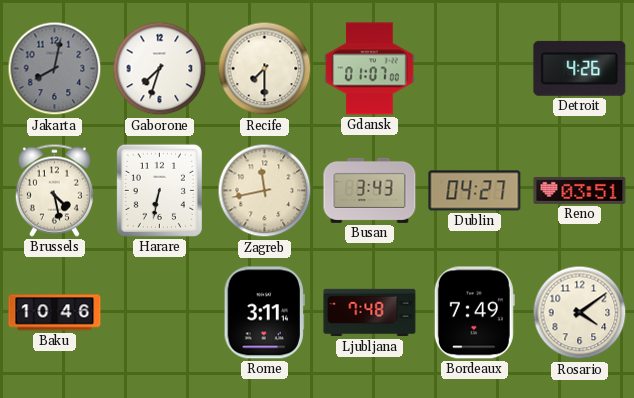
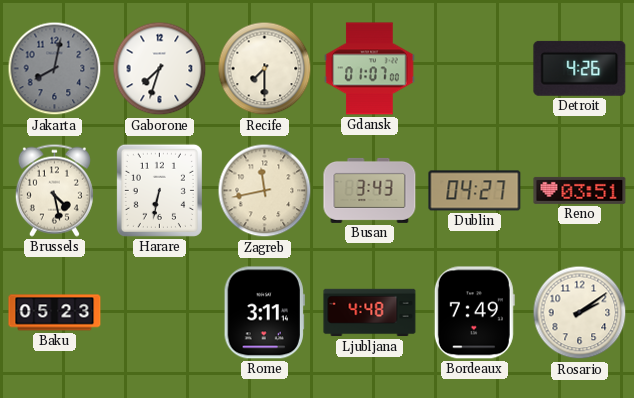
Baku: 10:46 -> 05:23
Ljubljana: 7:48 -> 4:48
Rosario: 4:09 -> 2:09
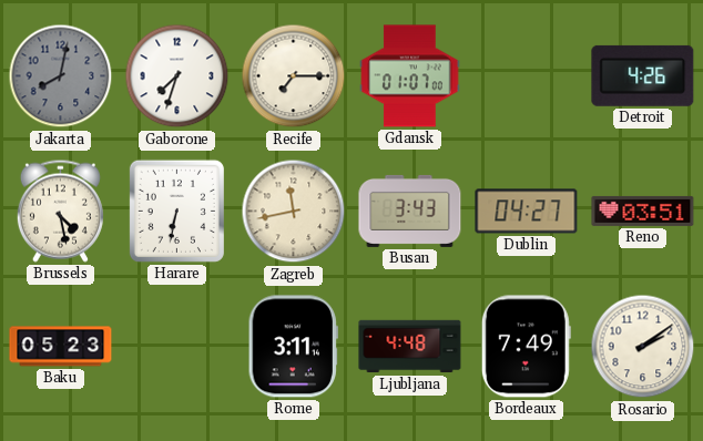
Recife: 7:30 -> 7:15
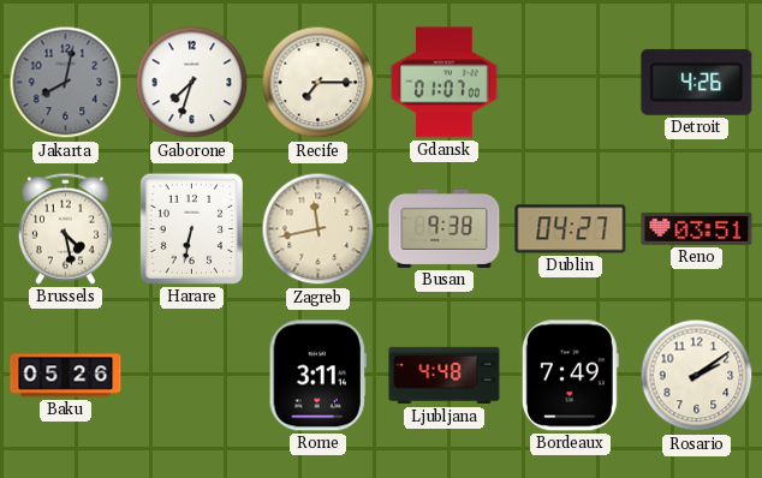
Busan: 3:43 -> 9:38
Baku: 05:23 -> 05:26
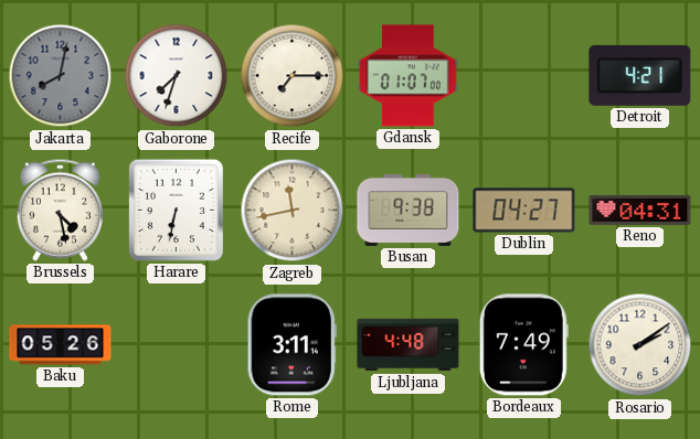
Detroit: 4:26 -> 4:21
Reno: 03:51 -> 04:31
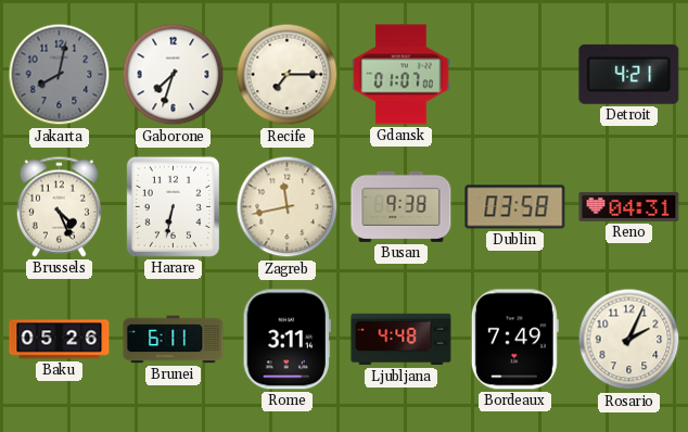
Brussels: 4:28 -> 4:26
Dublin: 04:27 -> 03:58
Brunei: none -> 6:11
Rosario: 2:09 -> 2:04
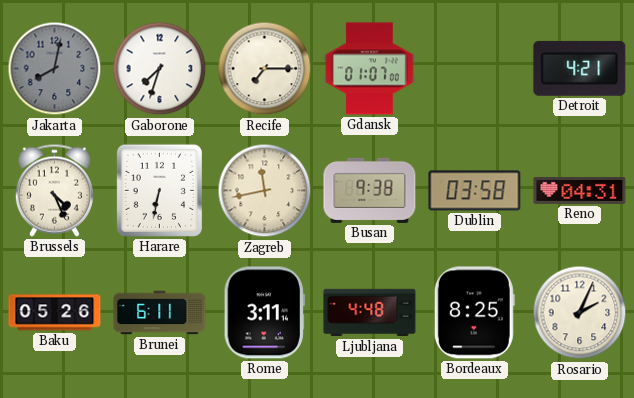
Bordeaux: 7:49 -> 8:25
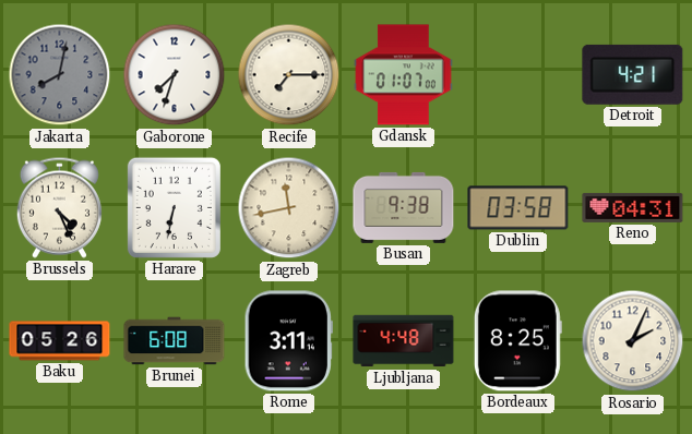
Brunei: 6:11 -> 6:08
